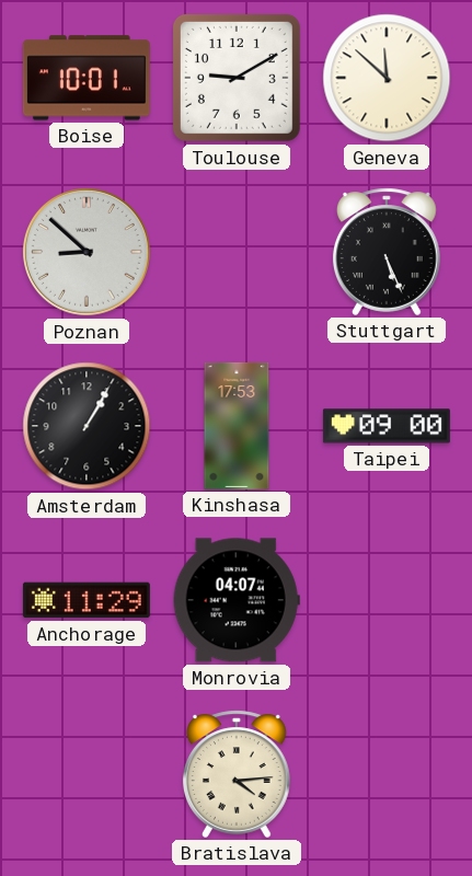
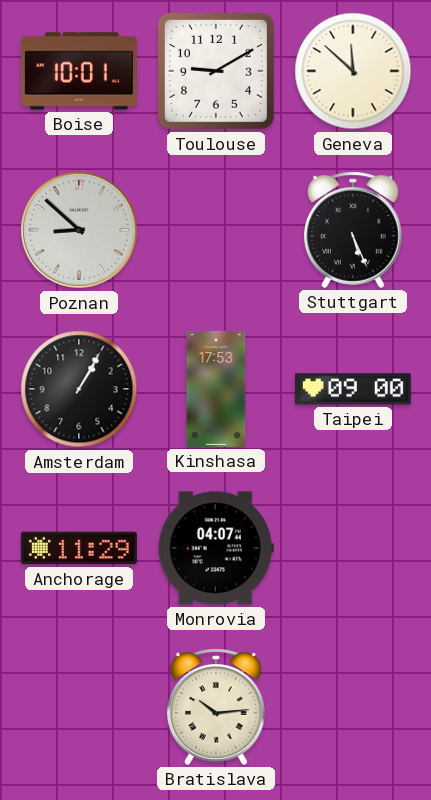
Bratislava: 4:14 -> 10:14
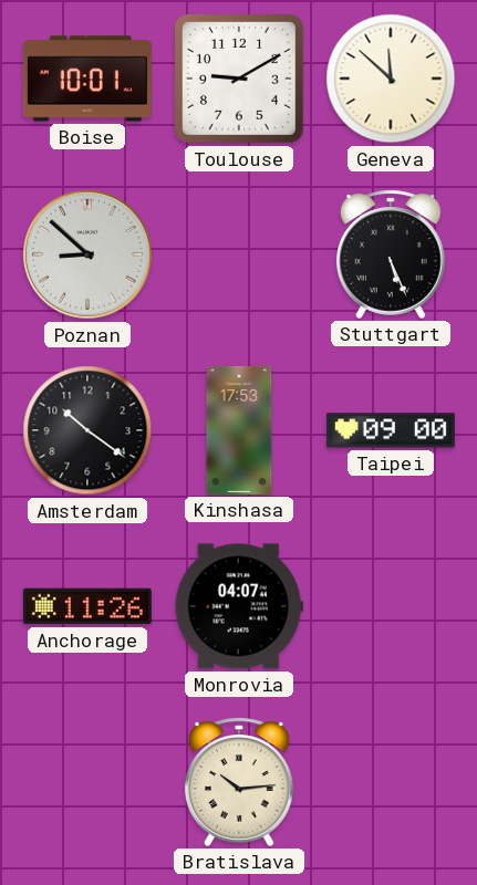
Amsterdam: 1:05 -> 10:21
Anchorage: 11:29 -> 11:26
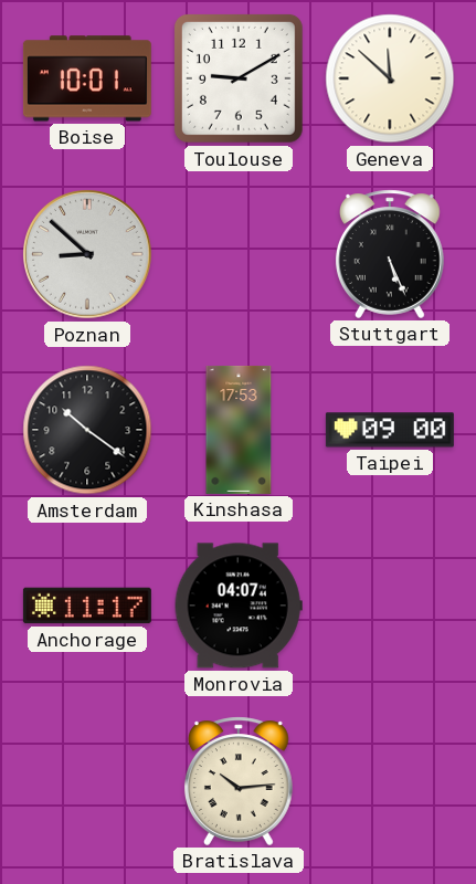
Anchorage: 11:26 -> 11:17
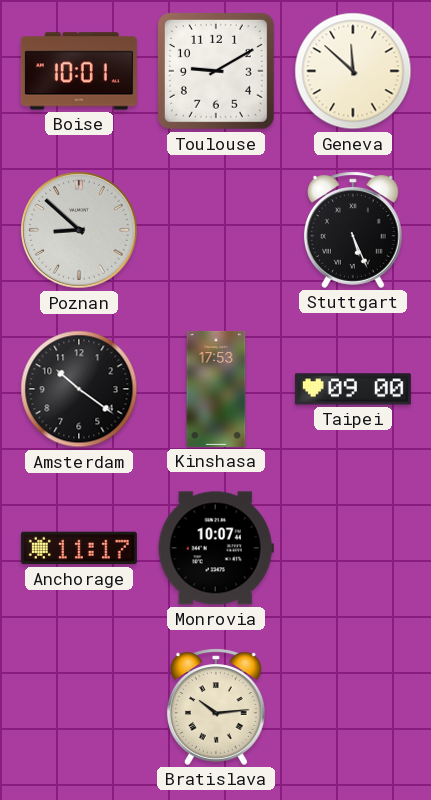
Monrovia: 04:07 -> 10:07
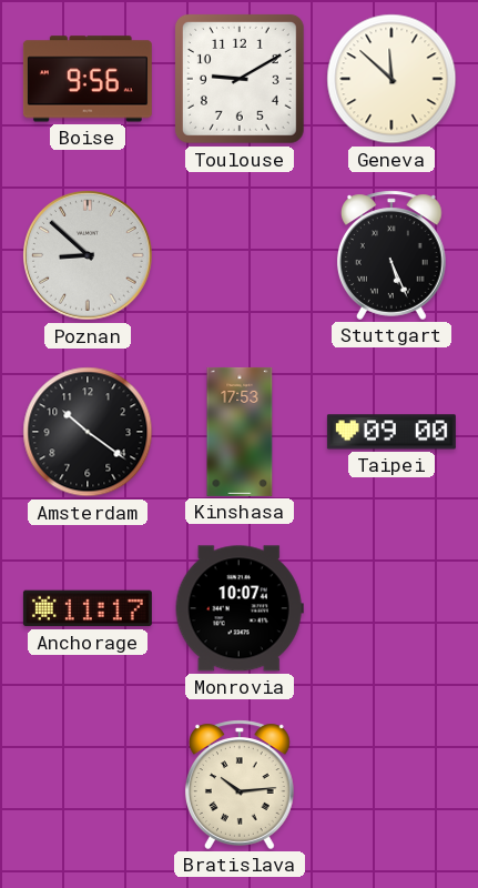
Boise: 10:01 -> 9:56
